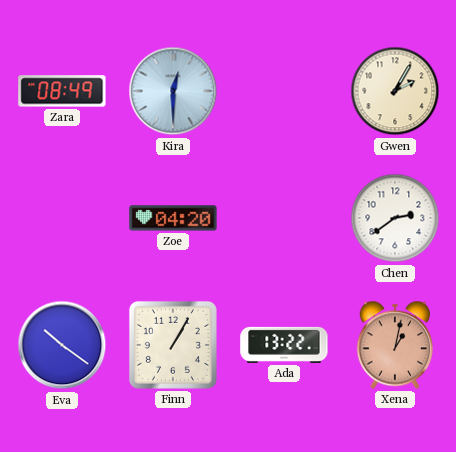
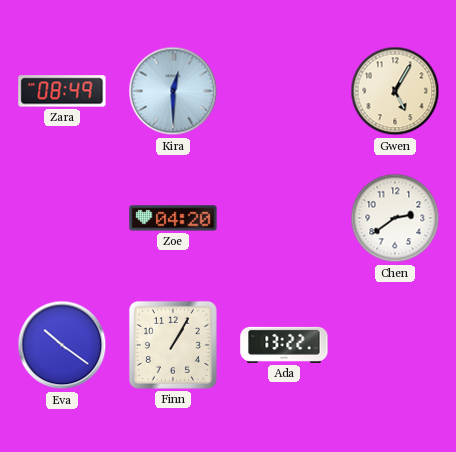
Gwen: 2:05 -> 5:05
Xena: 1:02 -> none
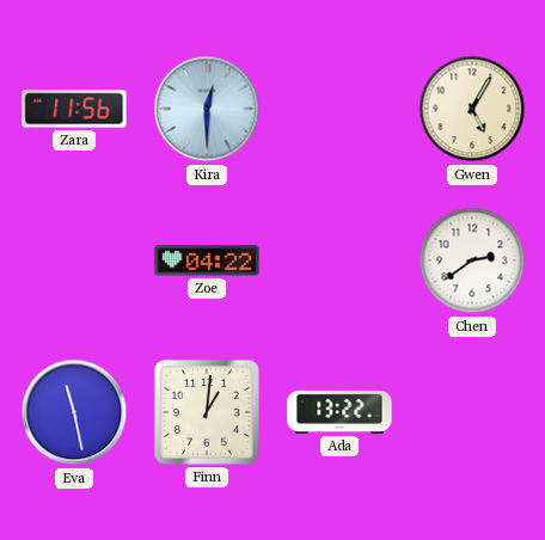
Zara: 08:49 -> 11:56
Zoe: 04:20 -> 04:22
Eva: 10:21 -> 11:28
Finn: 1:05 -> 1:01
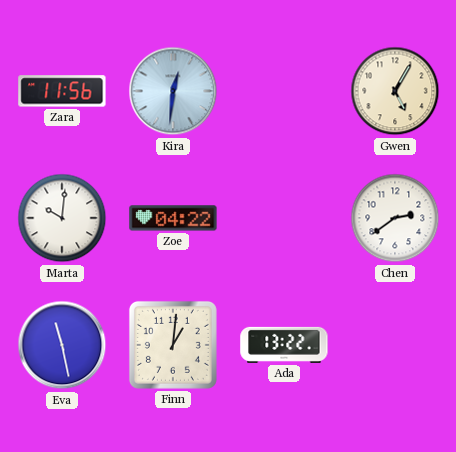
Kira: 12:30 -> 12:31
Marta: none -> 10:01
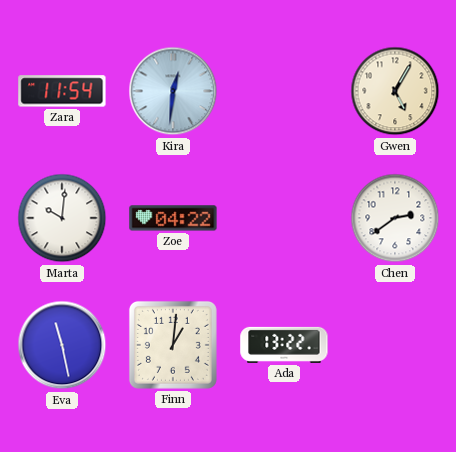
Zara: 11:56 -> 11:54
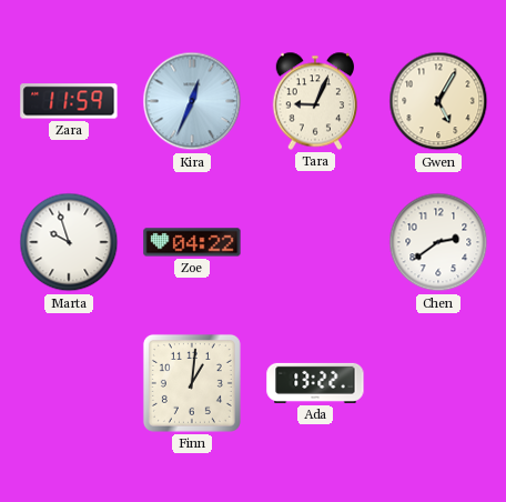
Zara: 11:54 -> 11:59
Kira: 12:31 -> 12:34
Tara: none -> 9:04
Marta: 10:01 -> 9:57
Eva: 11:28 -> none
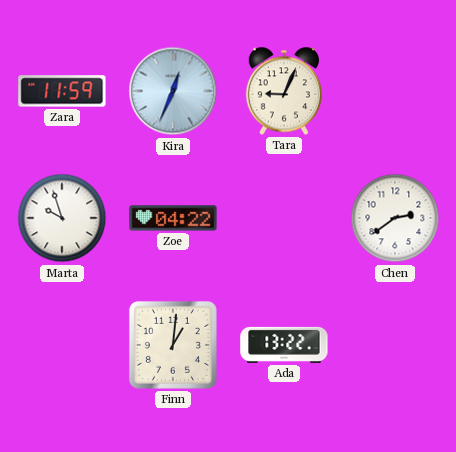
Gwen: 5:05 -> none
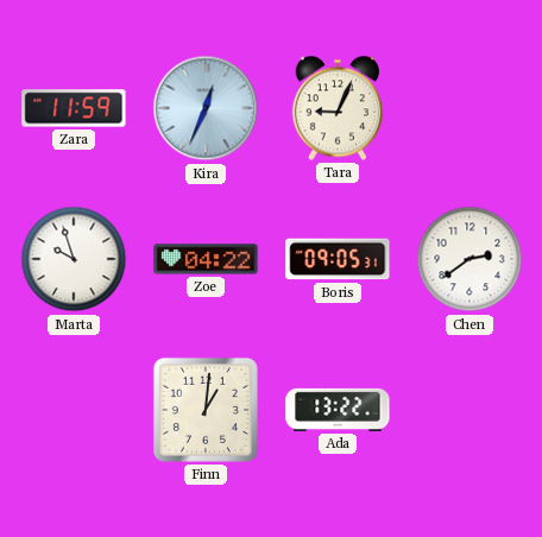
Boris: none -> 09:05
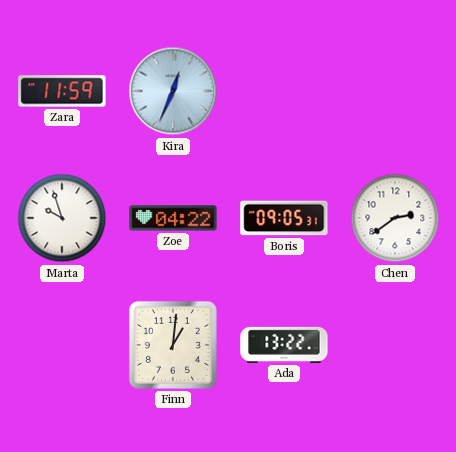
Tara: 9:04 -> none
